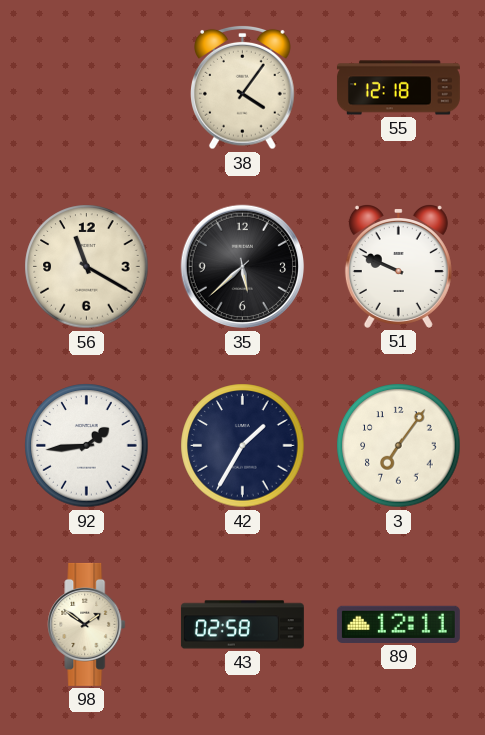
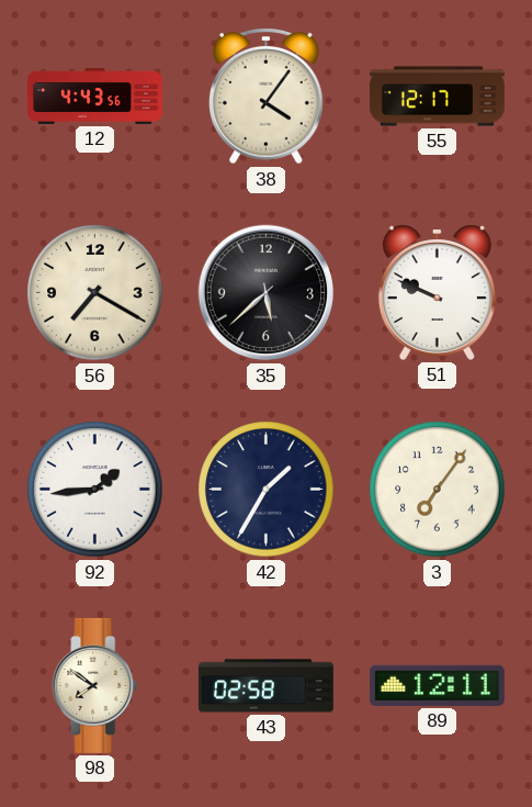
12: none -> 4:43
55: 12:18 -> 12:17
56: 11:20 -> 7:20
98: 1:51 -> 7:51
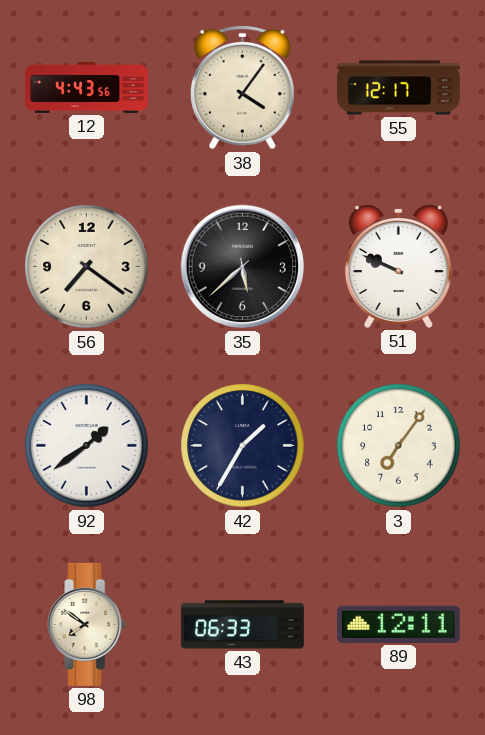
56: 7:20 -> 7:21
92: 1:44 -> 1:39
43: 02:58 -> 06:33
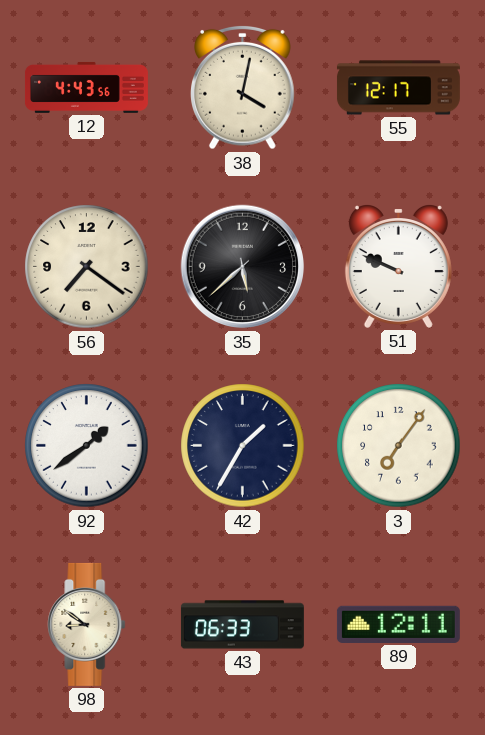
38: 4:06 -> 4:02
98: 7:51 -> 8:51
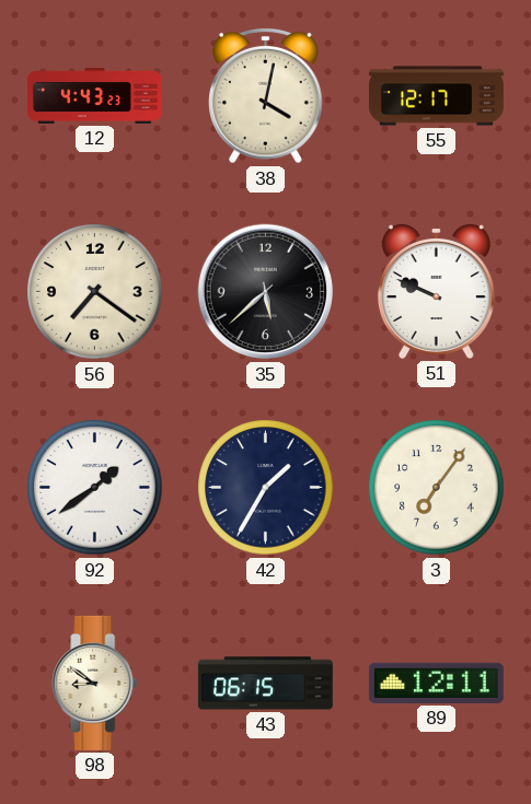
12: 4:43:56 -> 4:43:23
43: 06:33 -> 06:15
